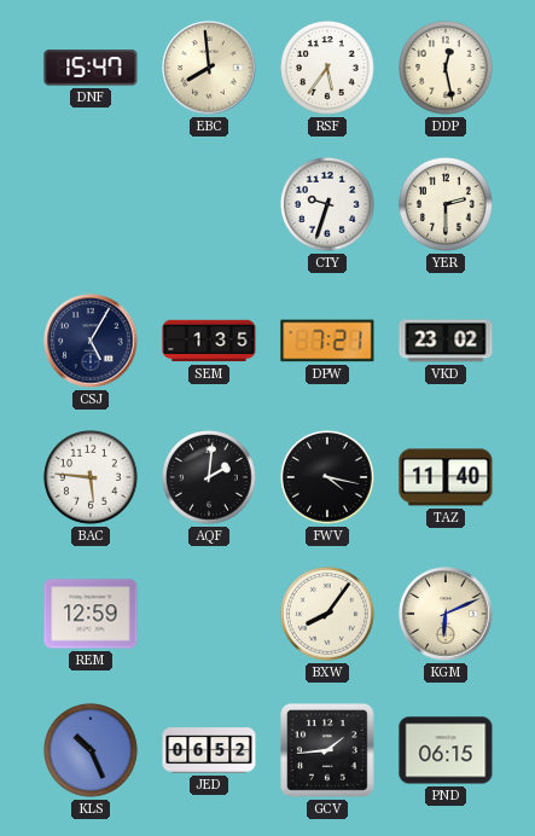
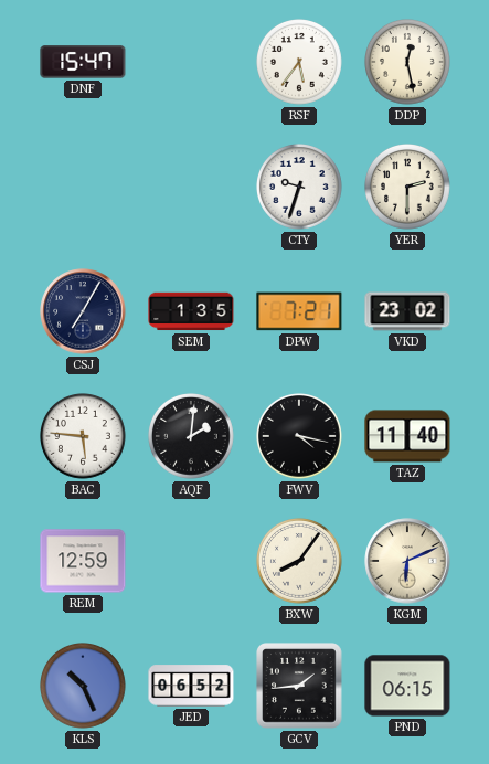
EBC: 7:59 -> none
CSJ: 5:05 -> 7:05
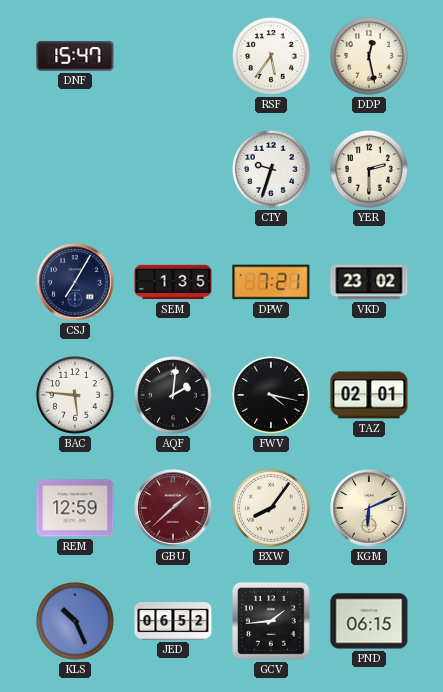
TAZ: 11:40 -> 02:01
GBU: none -> 1:38
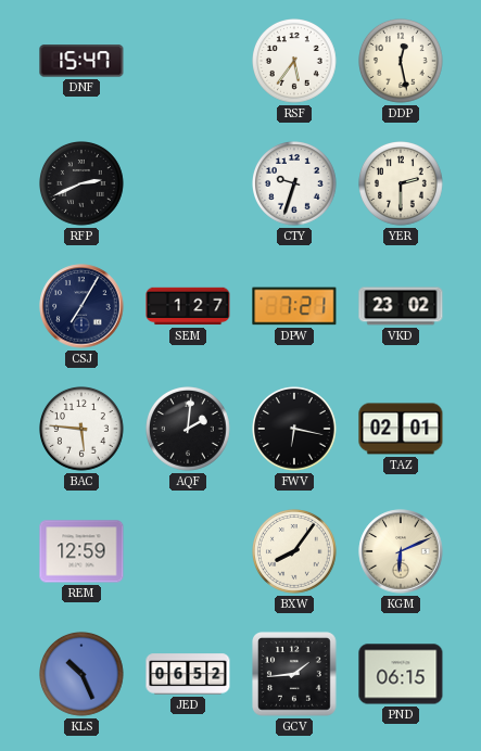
RFP: none -> 2:41
SEM: 1:35 -> 1:27
FWV: 4:17 -> 6:17
GBU: 1:38 -> none
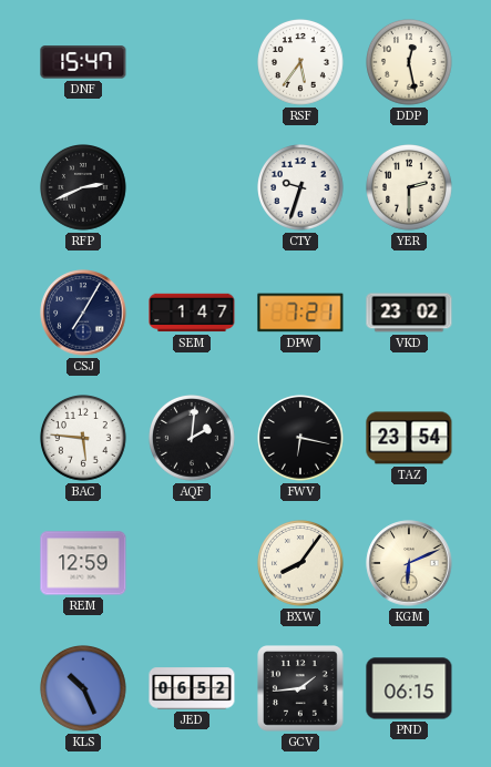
SEM: 1:27 -> 1:47
TAZ: 02:01 -> 23:54
